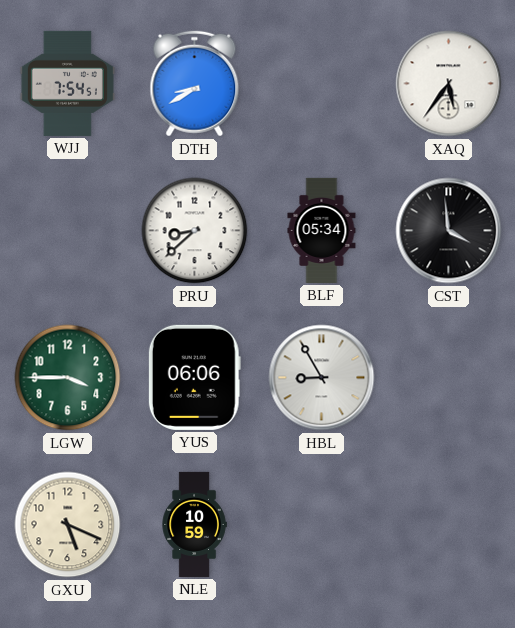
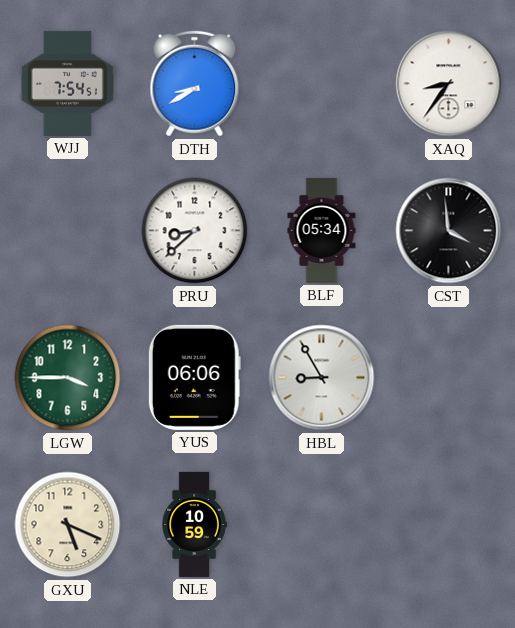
XAQ: 5:36 -> 8:36
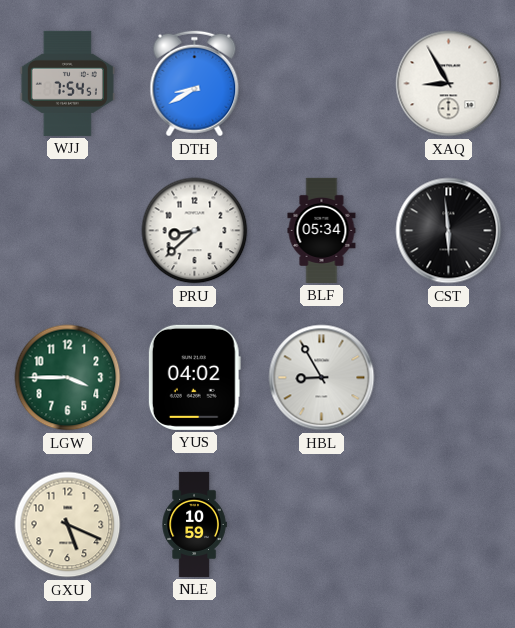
XAQ: 8:36 -> 8:55
CST: 3:59 -> 5:59
YUS: 06:06 -> 04:02
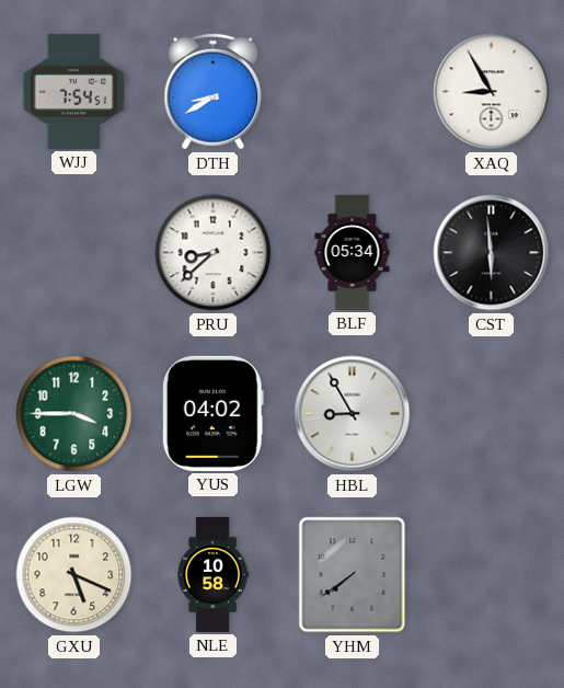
NLE: 10:59 -> 10:58
YHM: none -> 7:39
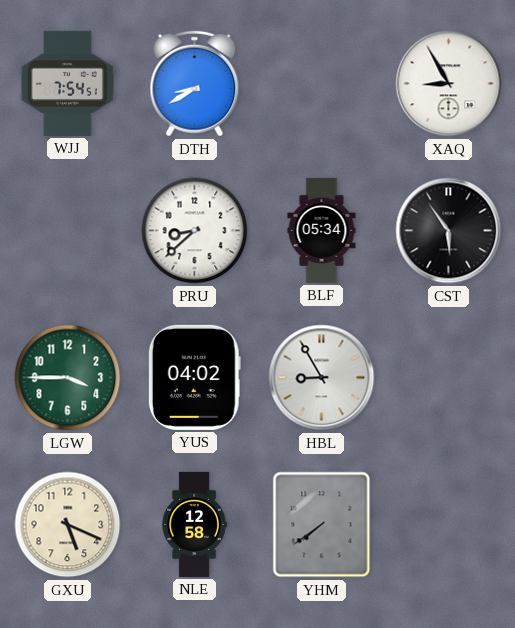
CST: 5:59 -> 5:54
NLE: 10:58 -> 12:58
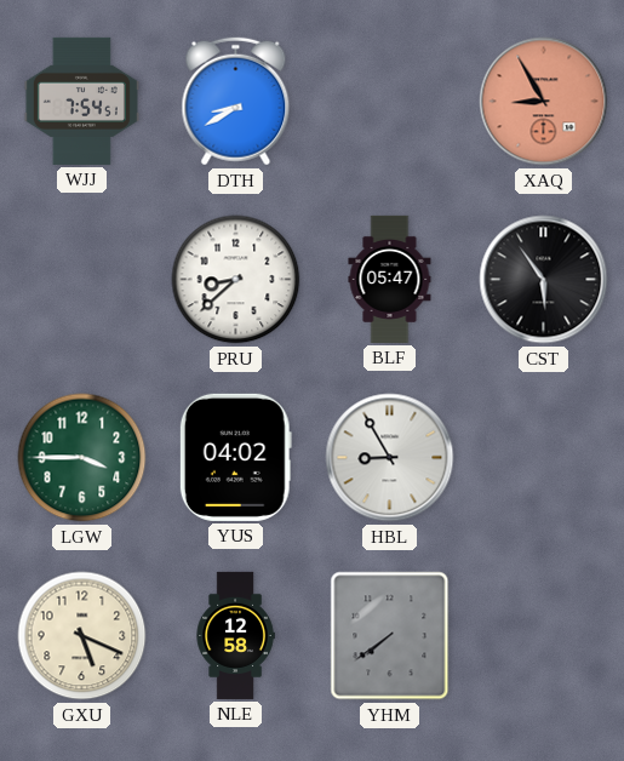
XAQ dial: white -> salmon
BLF: 05:34 -> 05:47
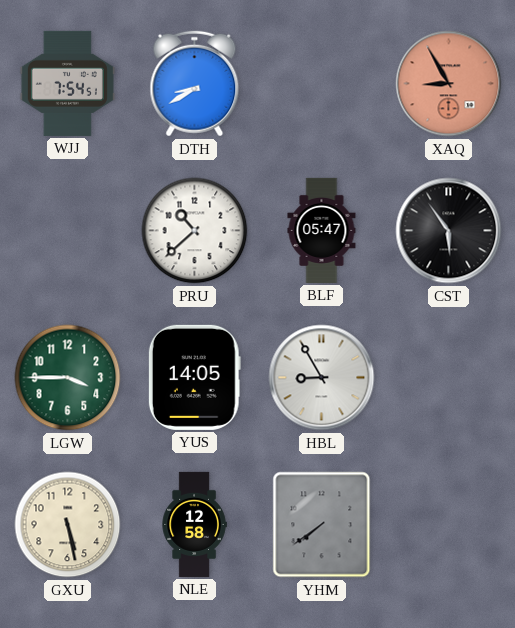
PRU: 8:38 -> 10:38
YUS: 04:02 -> 14:05
GXU: 5:19 -> 5:28
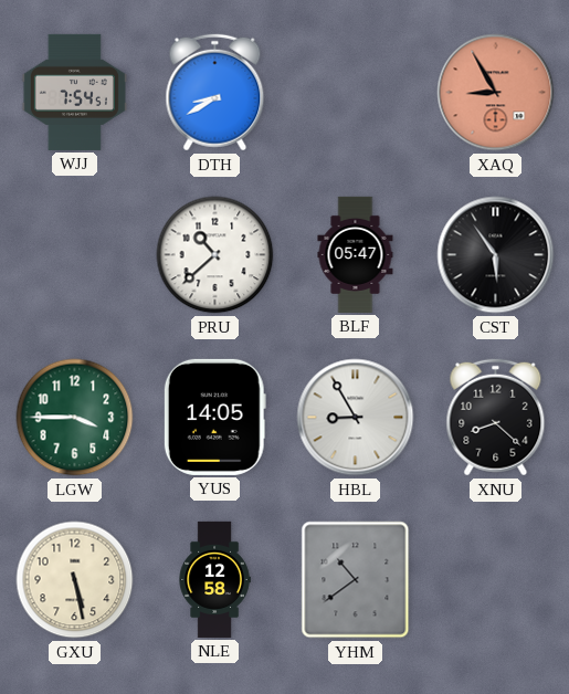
XNU: none -> 8:22
YHM: 7:39 -> 10:39
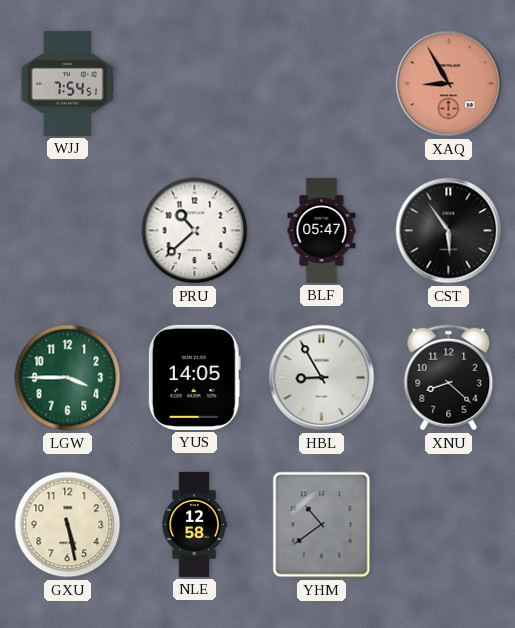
DTH: 8:40 -> none
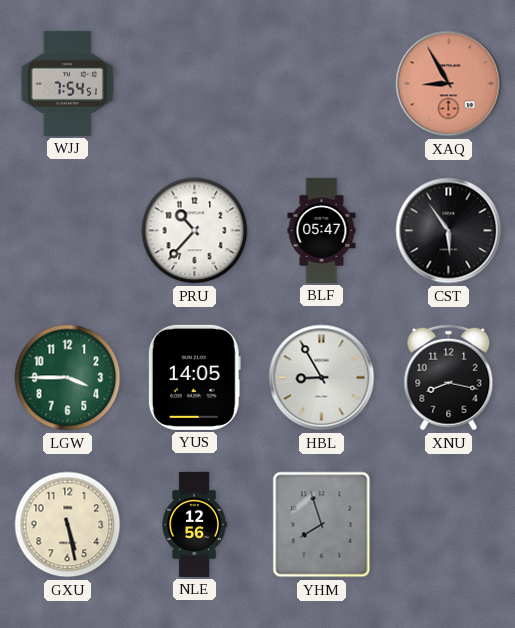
PRU: 10:38 -> 10:37
XNU: 8:22 -> 8:17
NLE: 12:58 -> 12:56
YHM: 10:39 -> 7:57
